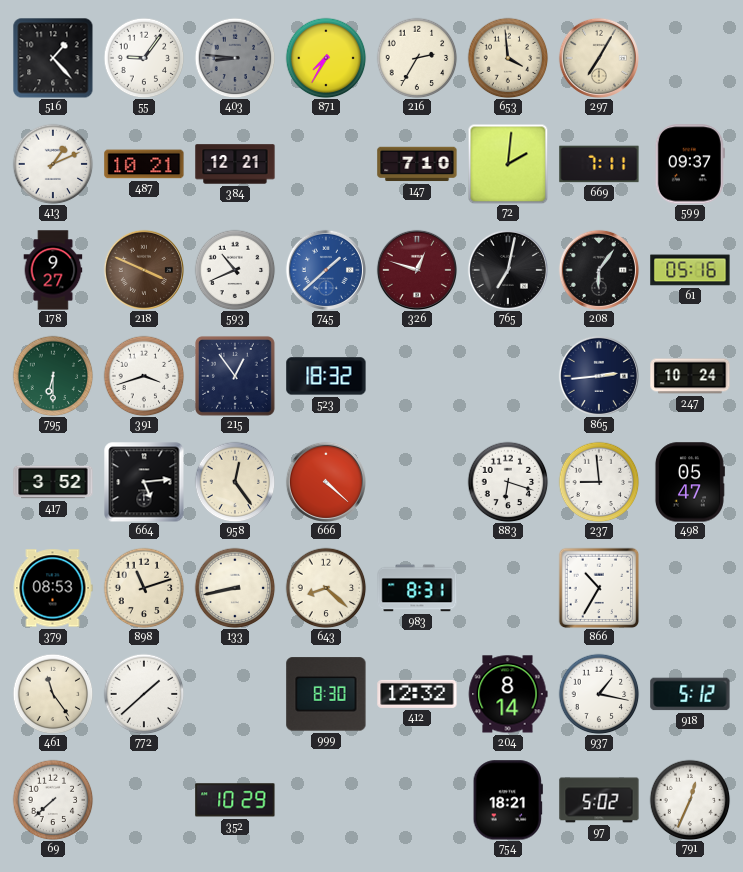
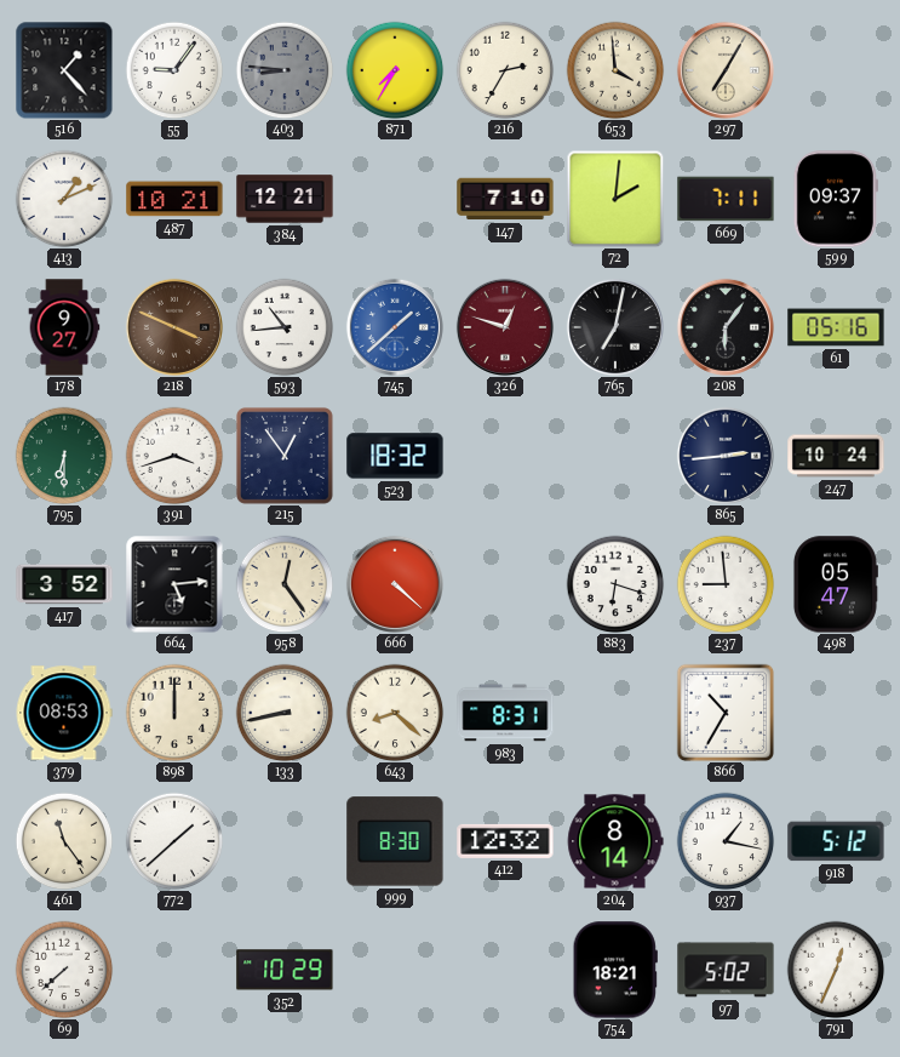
593: 10:41 -> 10:44
898: 11:12 -> 12:00
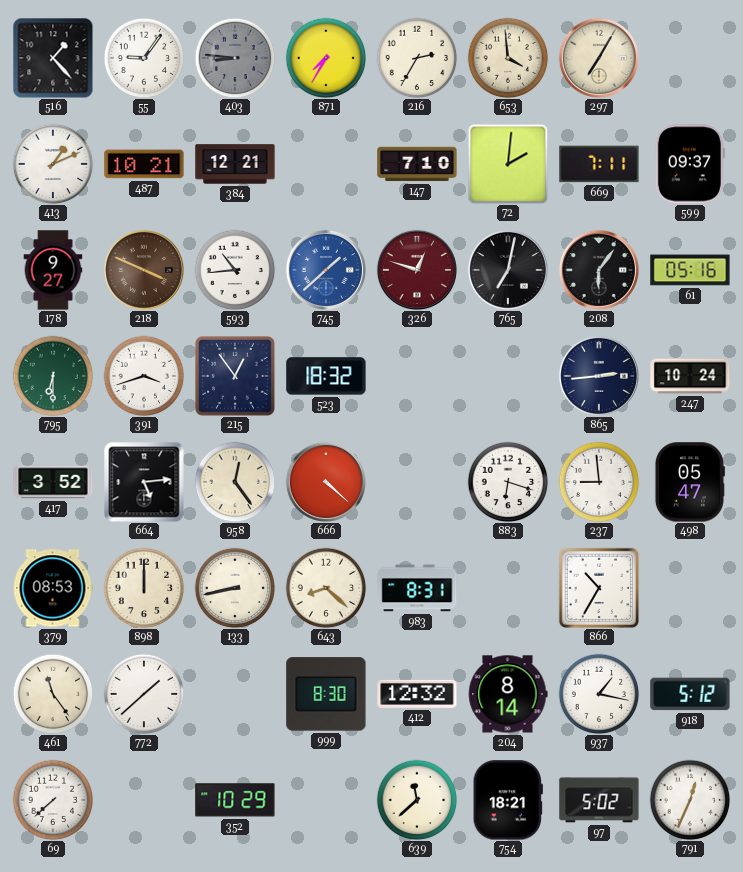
639: none -> 11:38
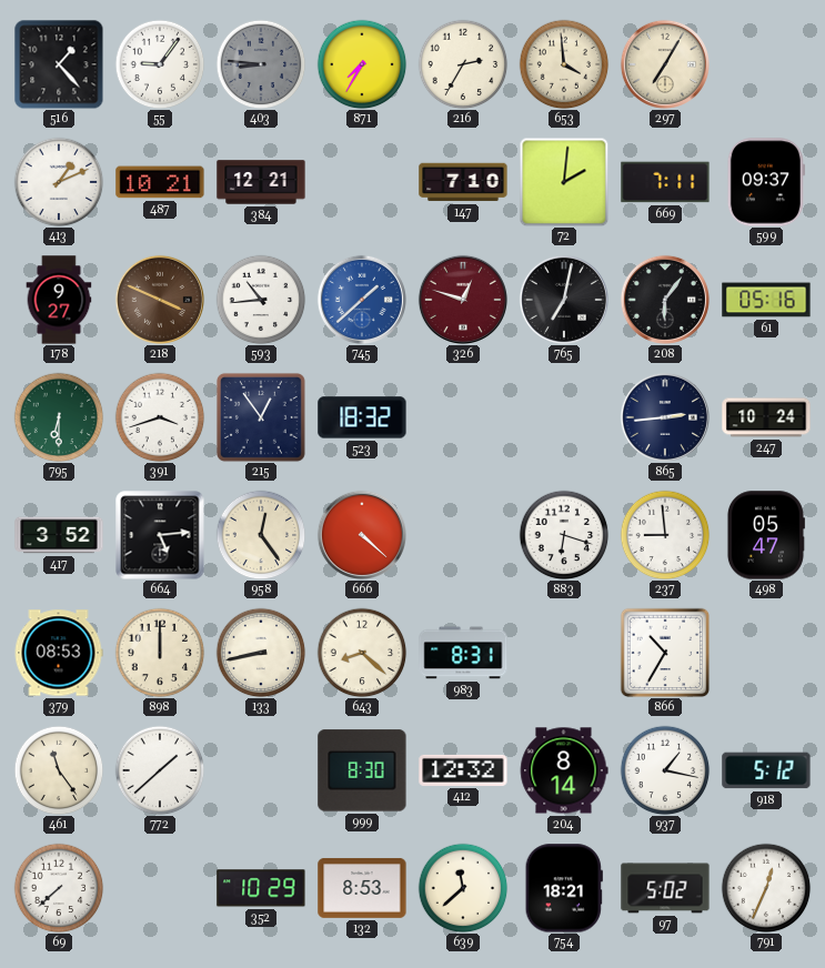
132: none -> 8:53
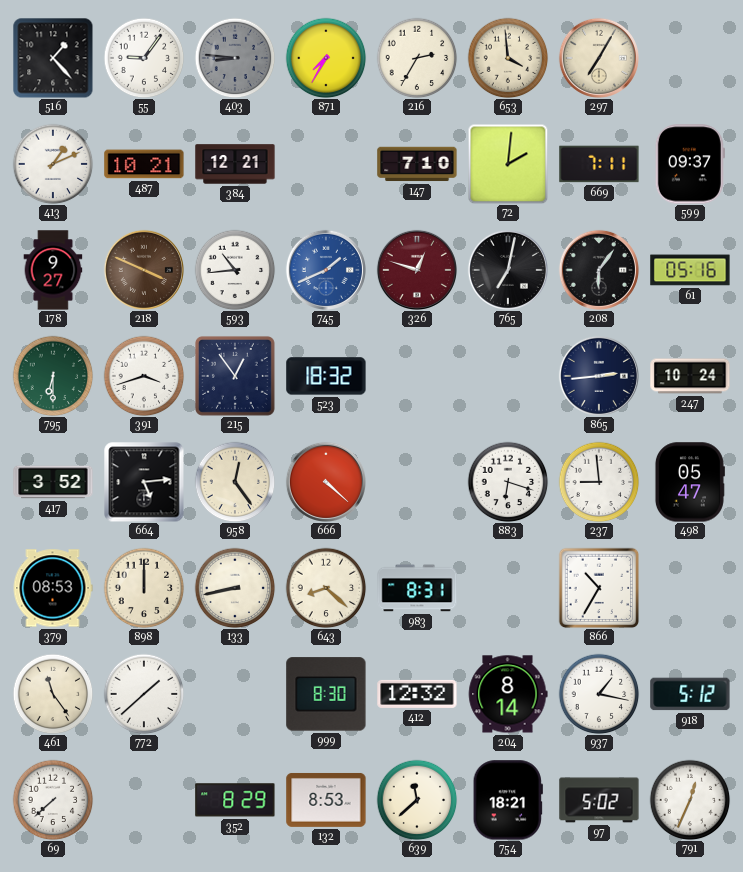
745: 1:38 -> 1:41
352: 10:29 -> 8:29
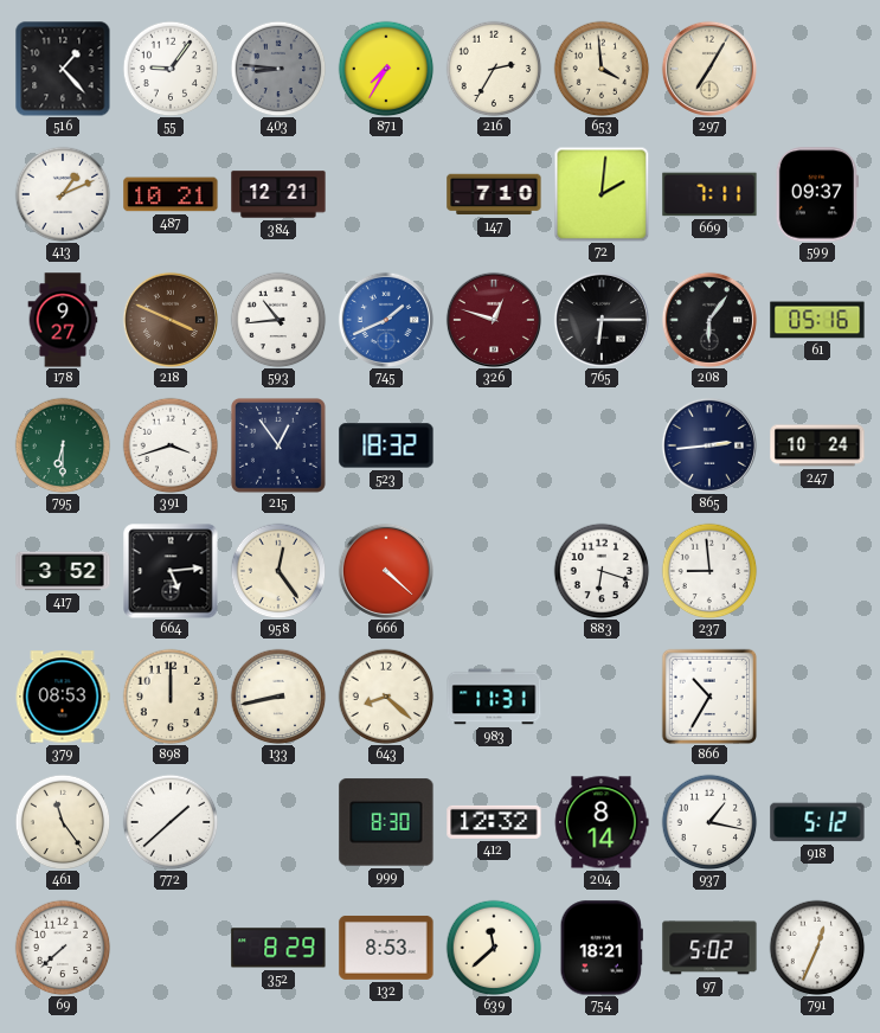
765: 7:02 -> 6:15
498: 05:47 -> none
983: 8:31 -> 11:31
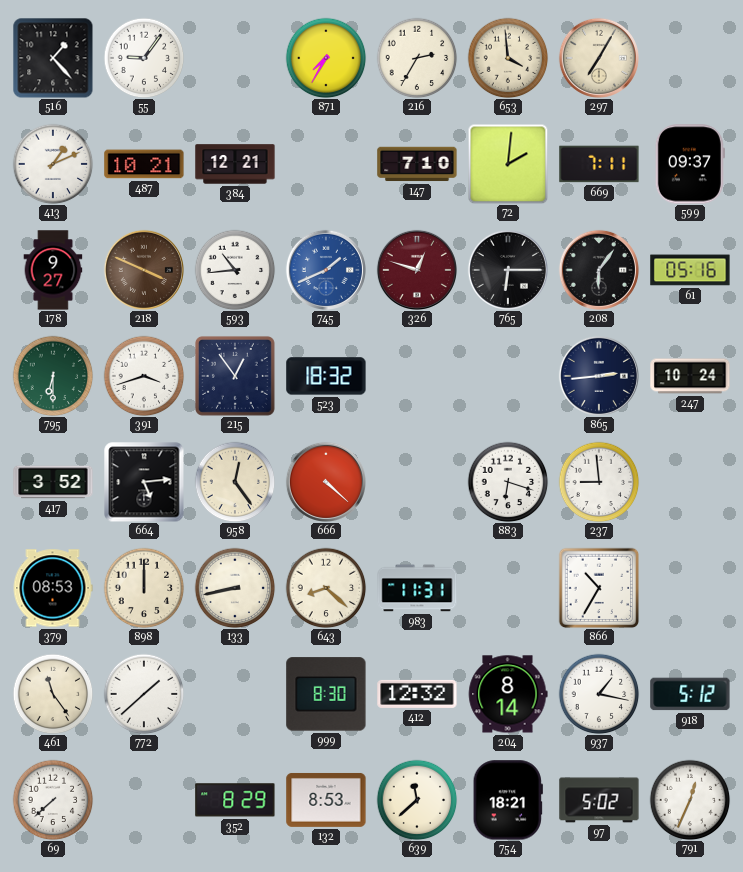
403: 8:46 -> none
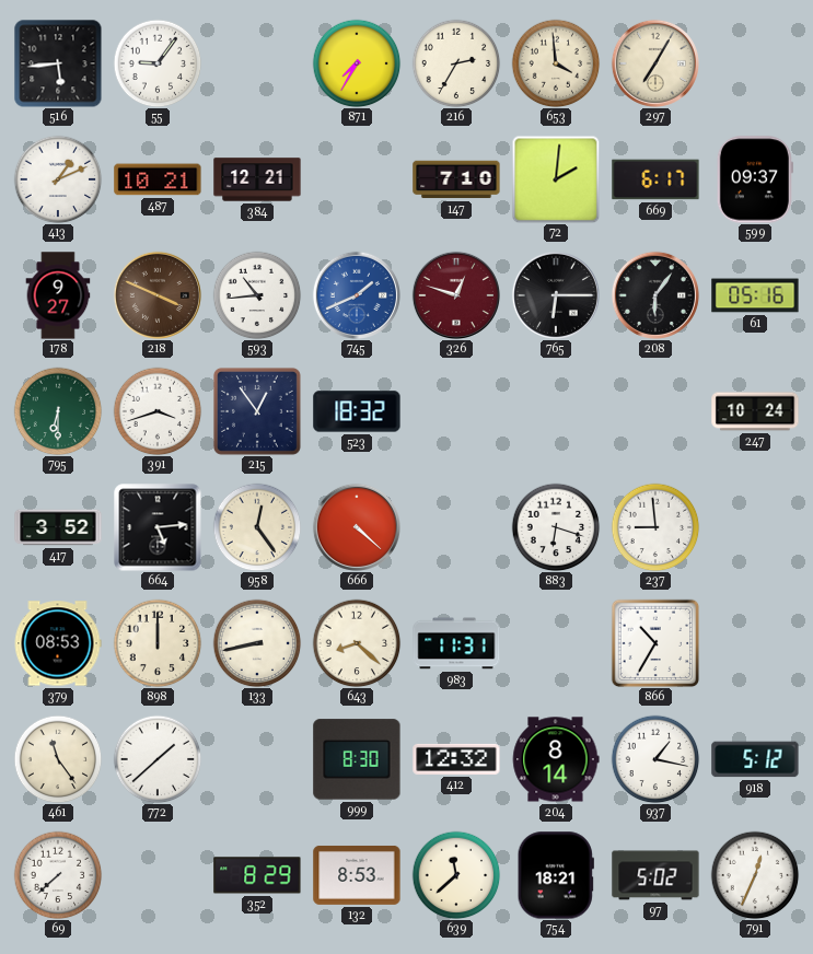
516: 1:23 -> 5:44
669: 7:11 -> 6:17
865: 2:44 -> none
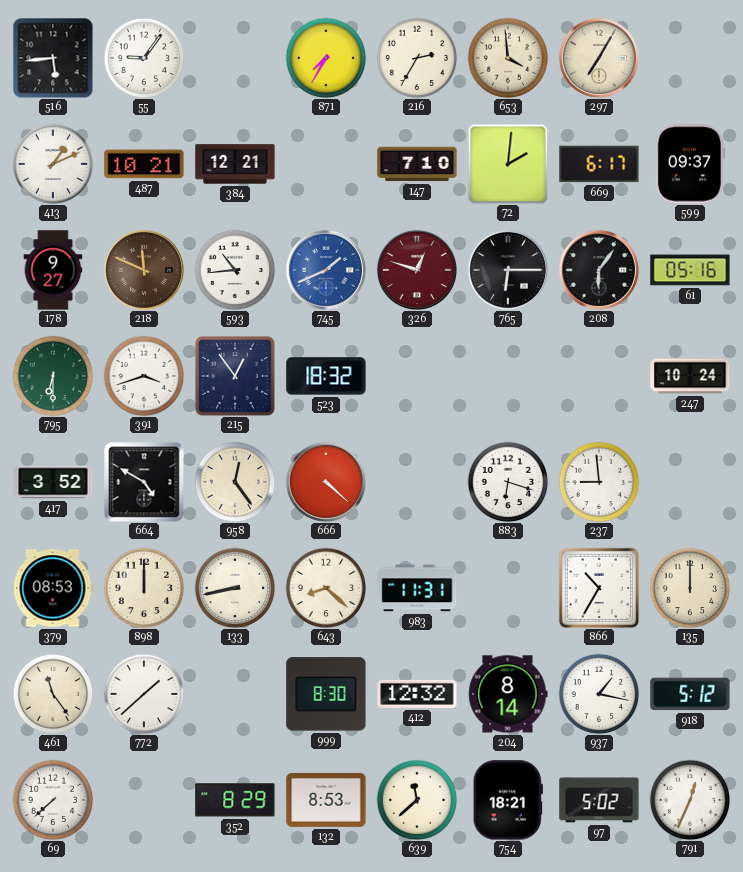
218: 3:49 -> 11:49
664: 5:14 -> 4:50
135: none -> 12:00
